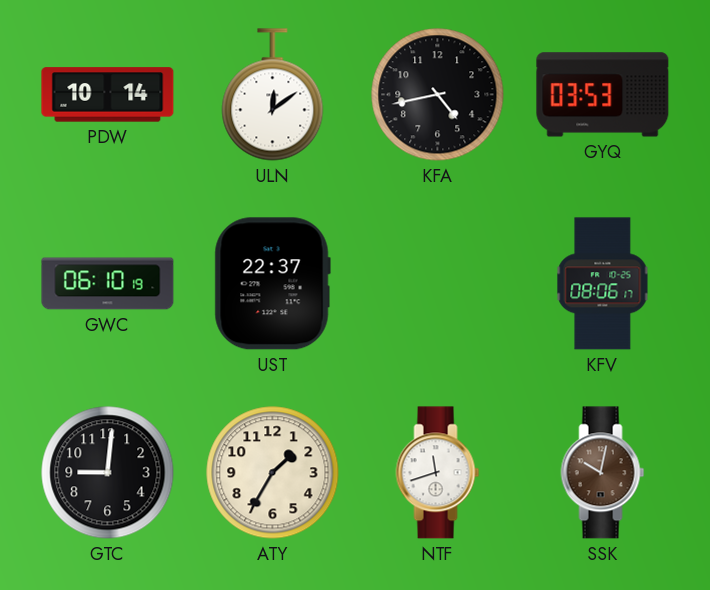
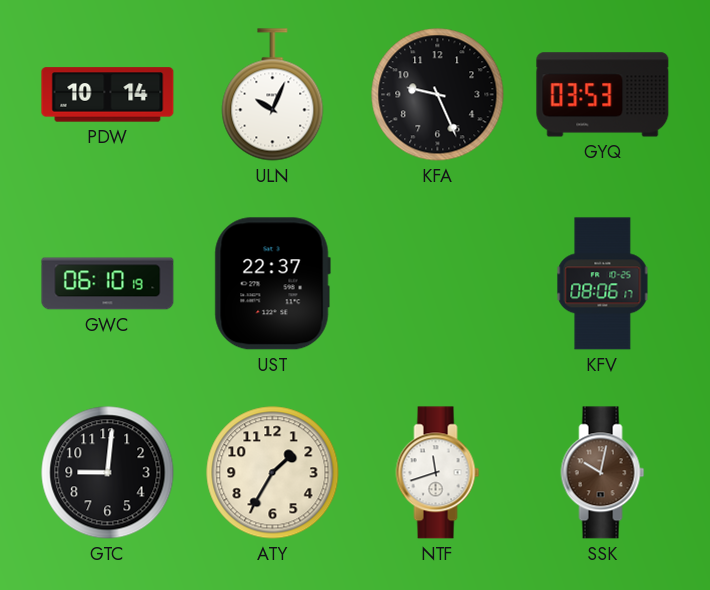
ULN: 12:09 -> 10:04
KFA: 4:43 -> 9:26
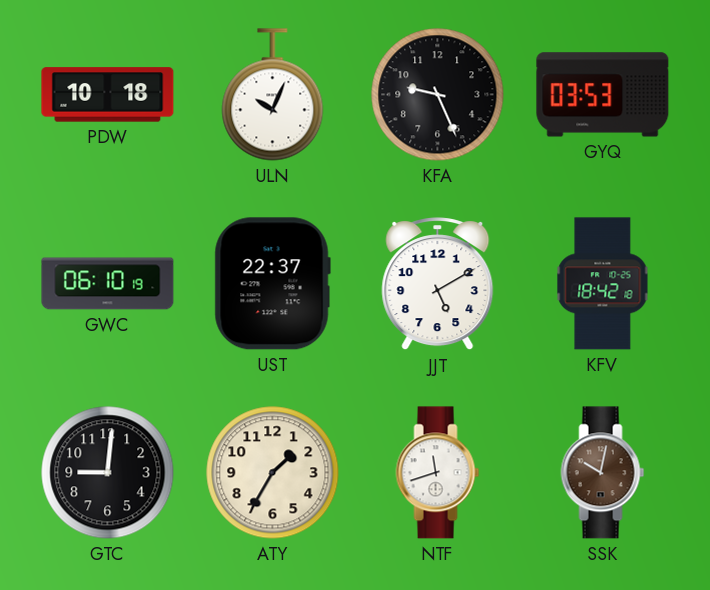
PDW: 10:14 -> 10:18
JJT: none -> 5:10
KFV: 08:06 -> 18:42
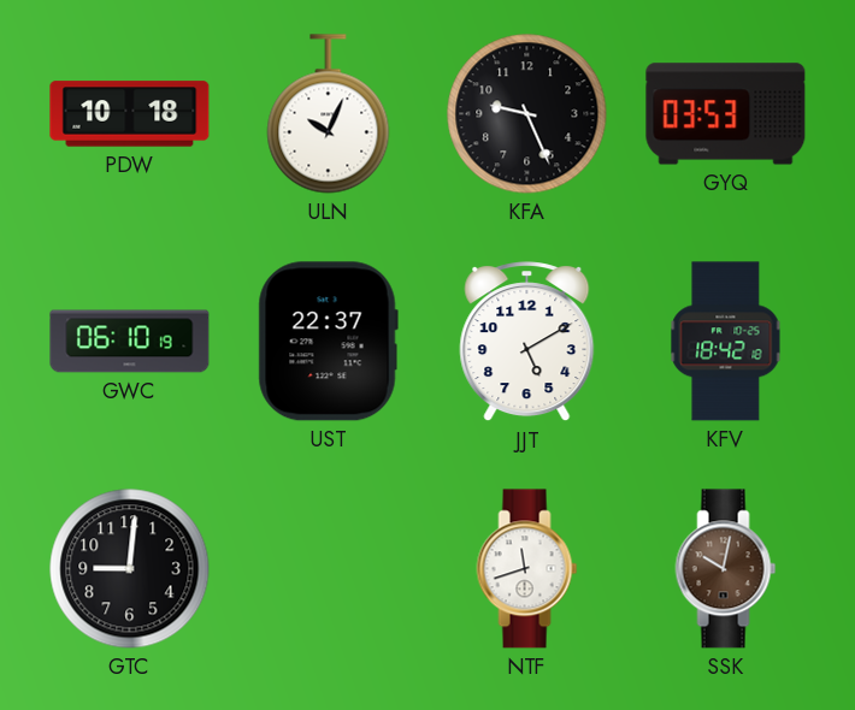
ATY: 1:35 -> none
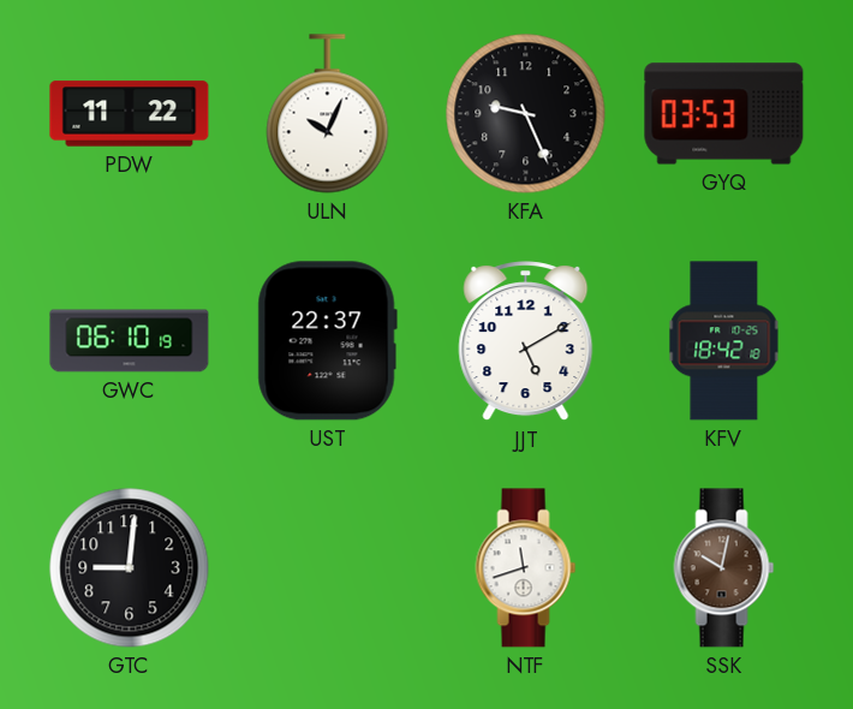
PDW: 10:18 -> 11:22
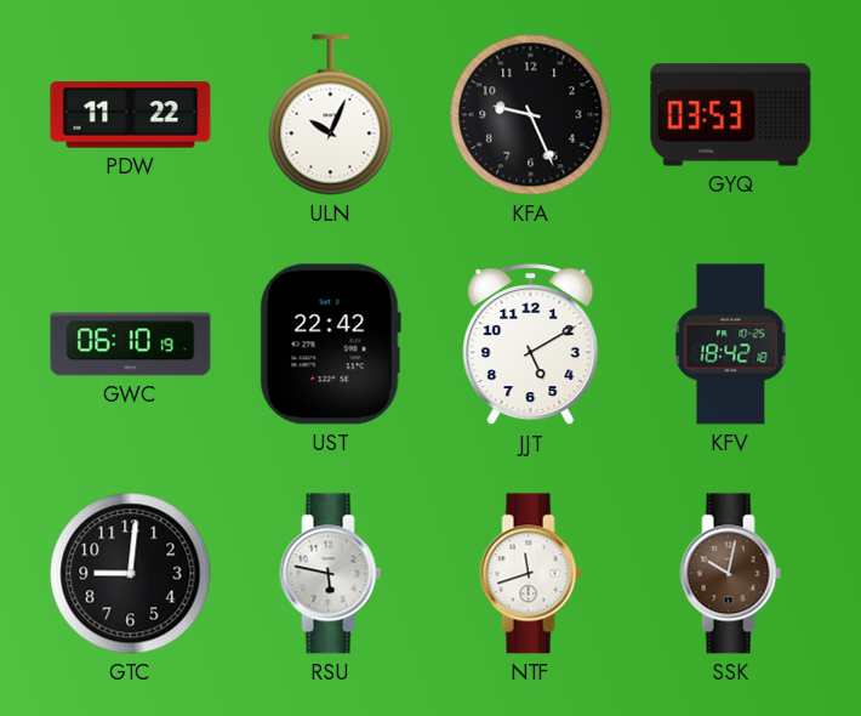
UST: 22:37 -> 22:42
RSU: none -> 5:47
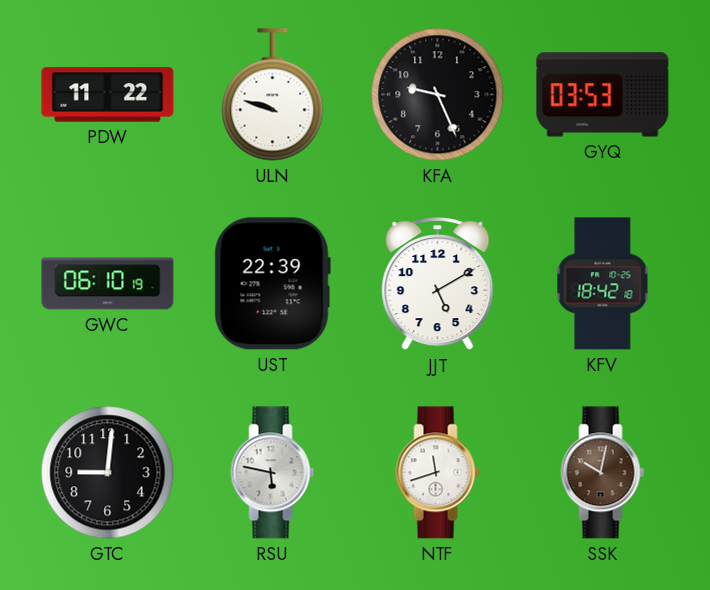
ULN: 10:04 -> 9:48
UST: 22:42 -> 22:39
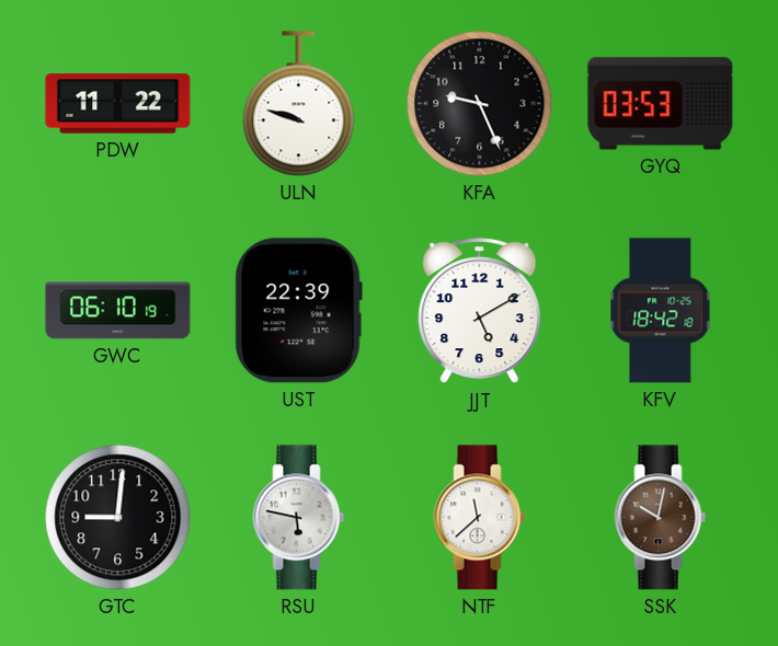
NTF: 11:42 -> 11:38
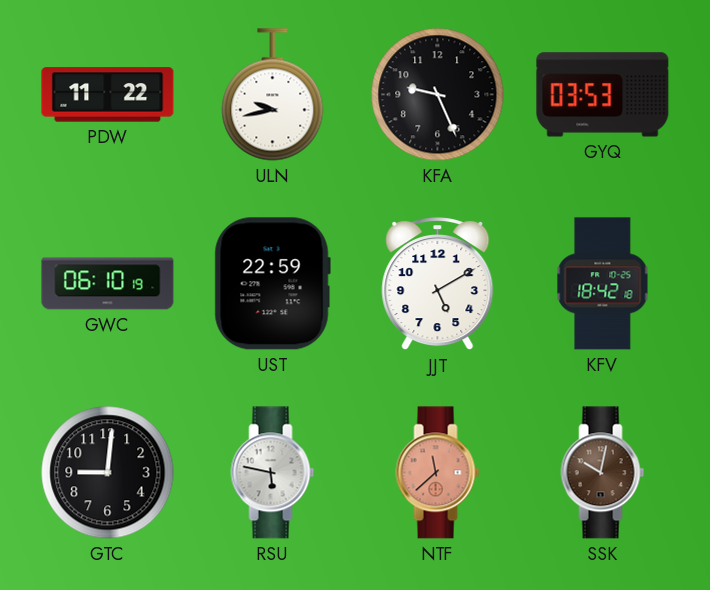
ULN: 9:48 -> 9:43
UST: 22:39 -> 22:59
NTF dial: white -> salmon
